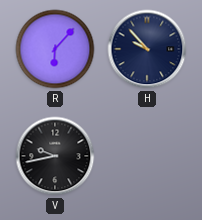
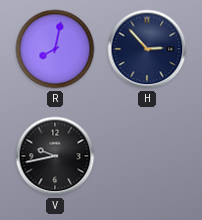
R: 6:07 -> 8:02
H: 9:53 -> 2:53
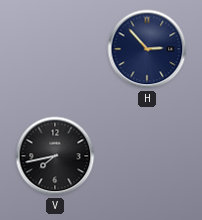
R: 8:02 -> none
V: 9:43 -> 7:43
